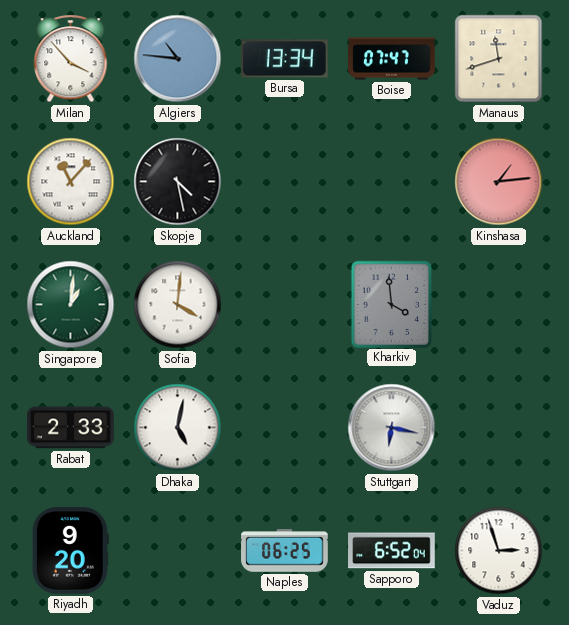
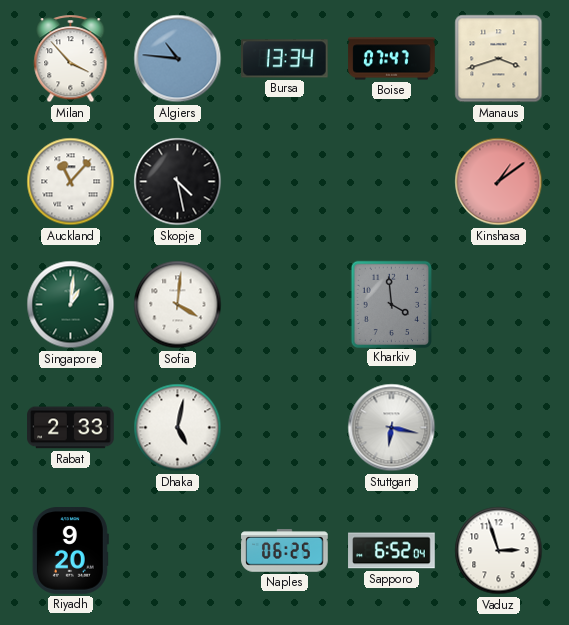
Manaus: 11:42 -> 3:42
Kinshasa: 1:14 -> 1:09
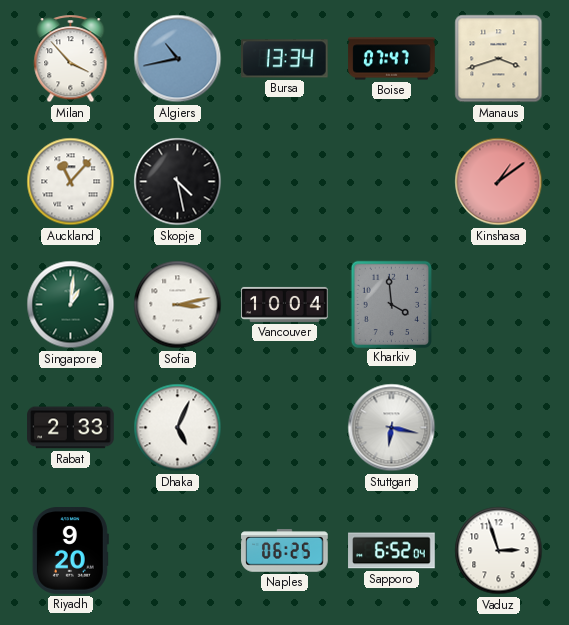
Algiers: 10:46 -> 10:43
Sofia: 4:01 -> 3:13
Vancouver: none -> 10:04
Dhaka: 5:02 -> 5:04
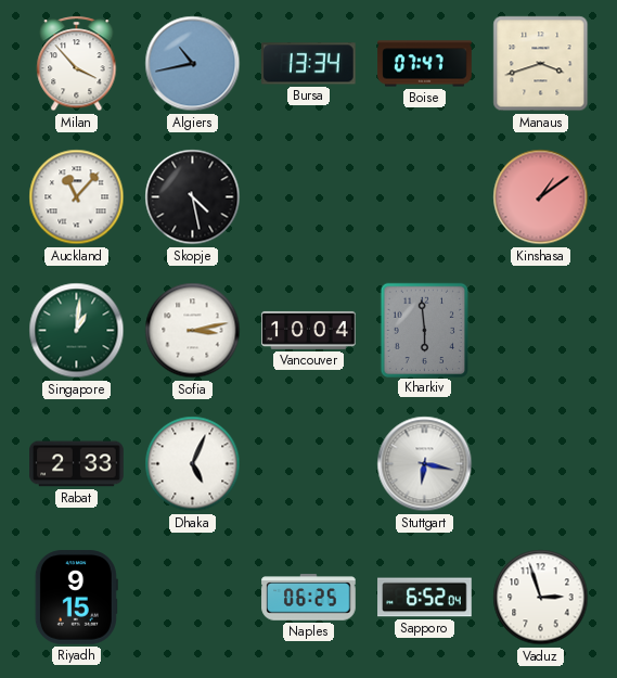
Kharkiv: 3:59 -> 5:59
Riyadh: 9:20 -> 9:15
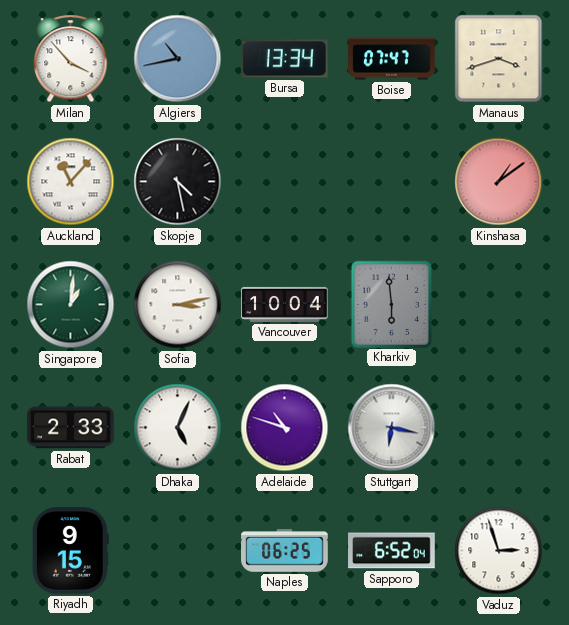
Adelaide: none -> 10:48
